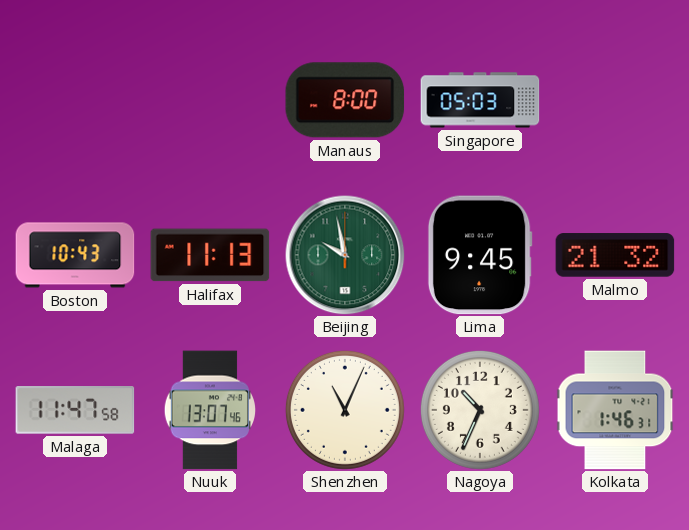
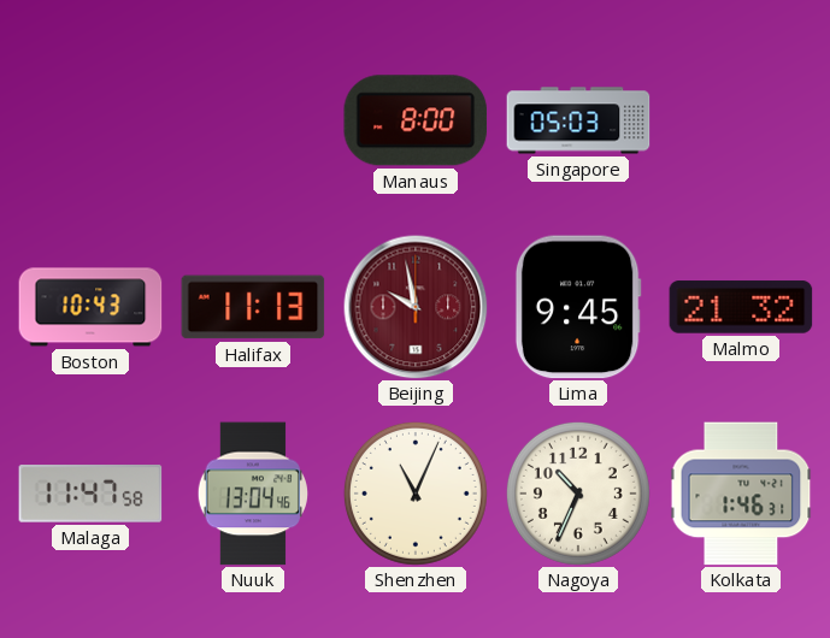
Beijing dial: green -> burgundy
Nuuk: 13:07 -> 13:04
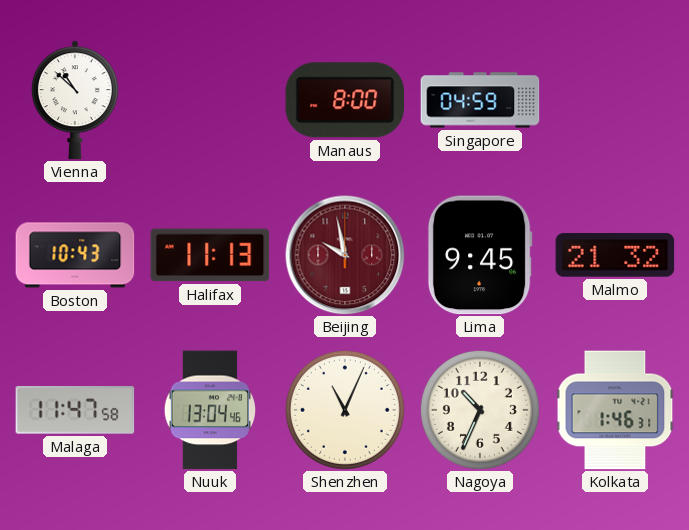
Vienna: none -> 10:52
Singapore: 05:03 -> 04:59
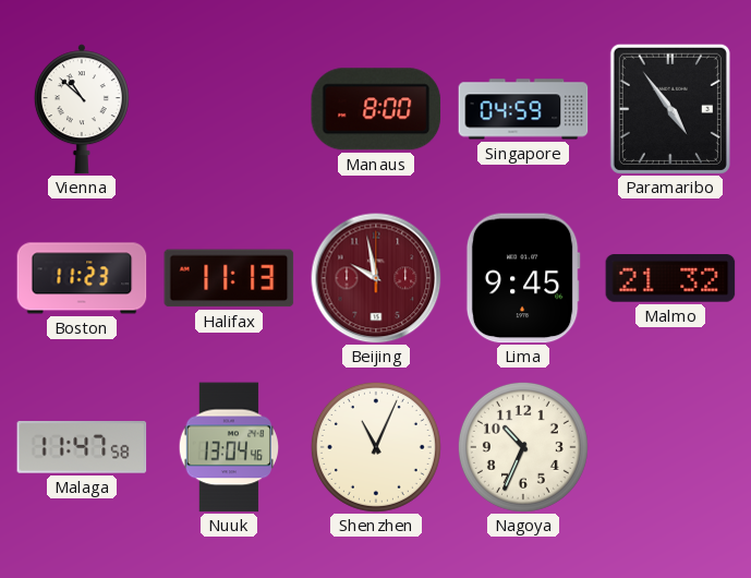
Paramaribo: none -> 4:54
Boston: 10:43 -> 11:23
Kolkata: 1:46 -> none
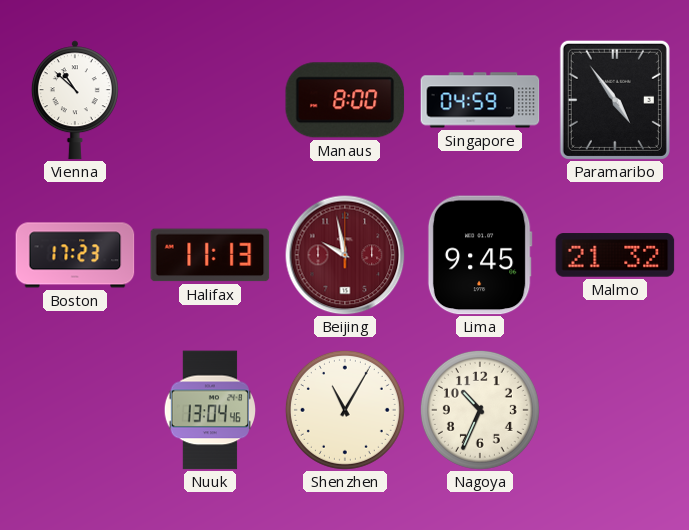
Boston: 11:23 -> 17:23
Malaga: 11:47 -> none
Shenzhen: 11:04 -> 11:05
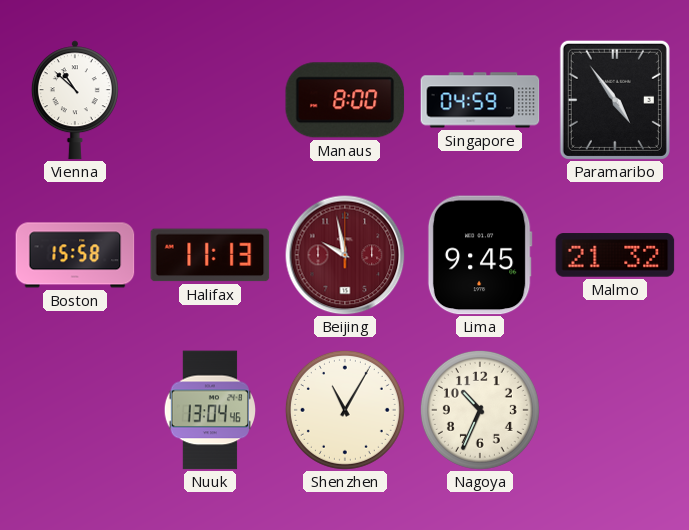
Boston: 17:23 -> 15:58
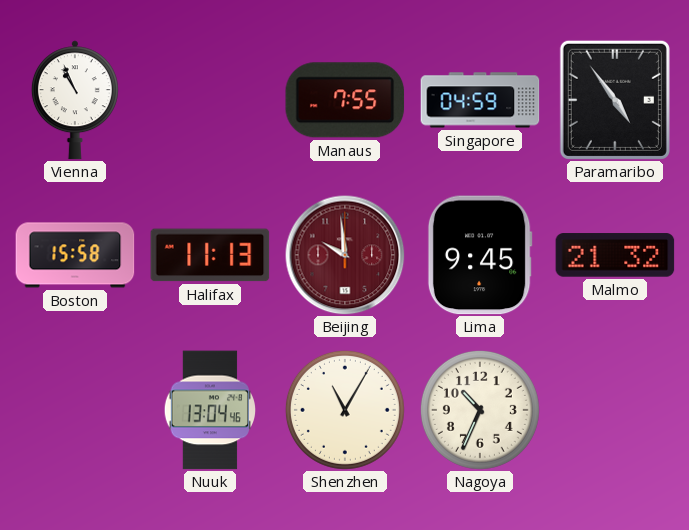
Vienna: 10:52 -> 10:56
Manaus: 8:00 -> 7:55
Beijing: 9:58 -> 9:59
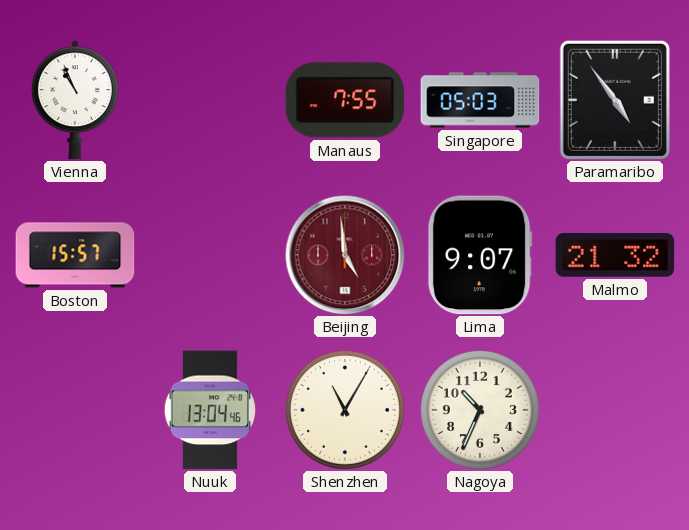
Singapore: 04:59 -> 05:03
Boston: 15:58 -> 15:57
Halifax: 11:13 -> none
Beijing: 9:59 -> 4:59
Lima: 9:45 -> 9:07
